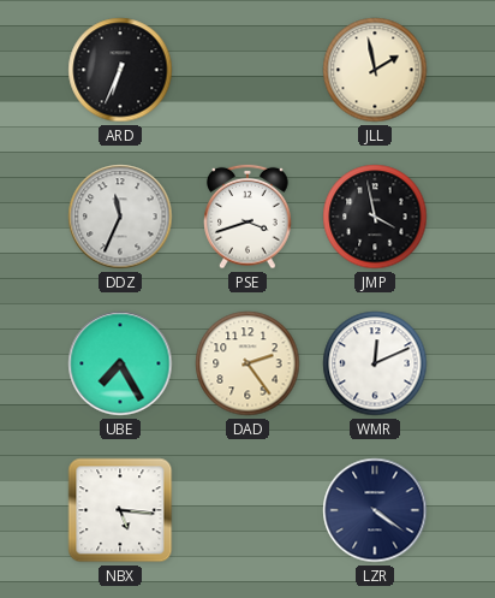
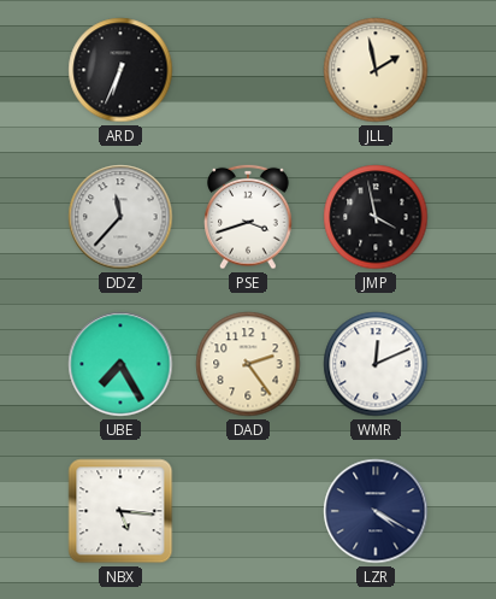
DDZ: 11:34 -> 11:37
LZR: 4:21 -> 4:20
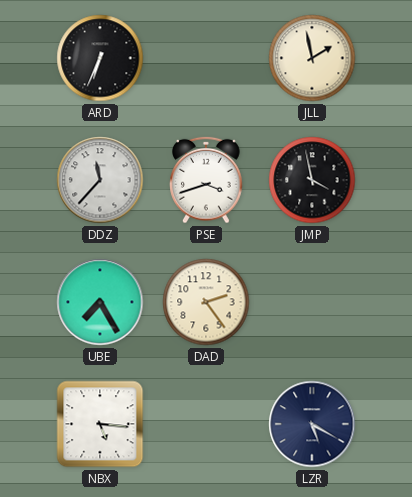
WMR: 12:11 -> none
LZR: 4:20 -> 5:20
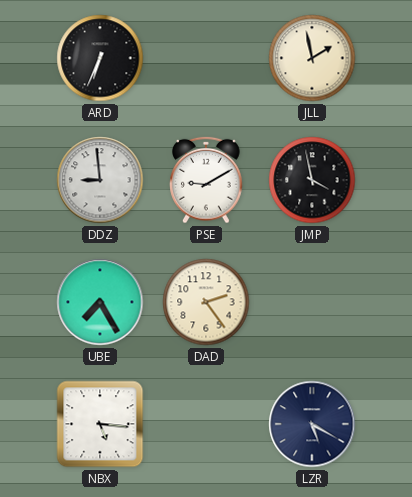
DDZ: 11:37 -> 8:59
PSE: 3:42 -> 9:10
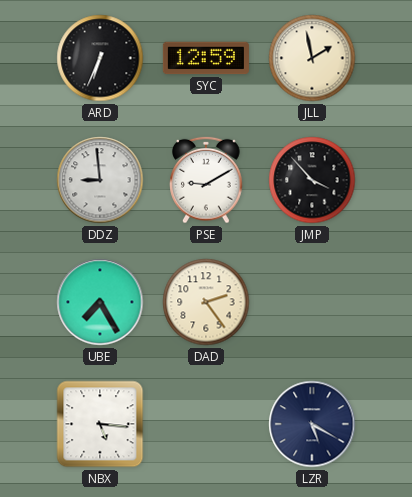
SYC: none -> 12:59
JMP: 3:58 -> 3:53
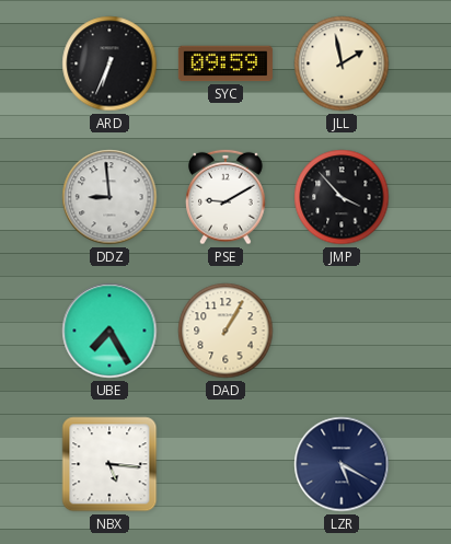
SYC: 12:59 -> 09:59
DAD: 2:24 -> 1:05
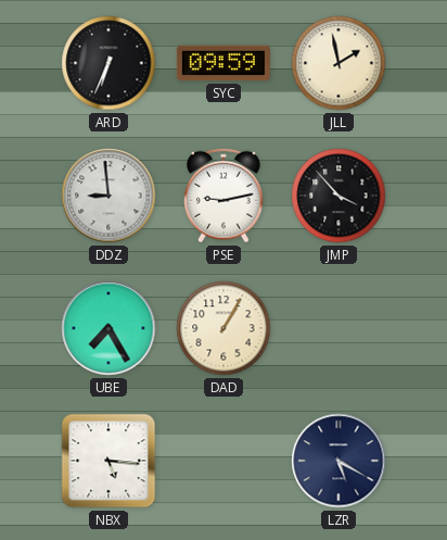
PSE: 9:10 -> 9:13
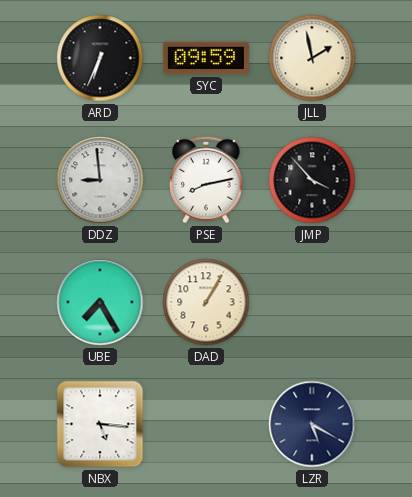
PSE: 9:13 -> 8:13
